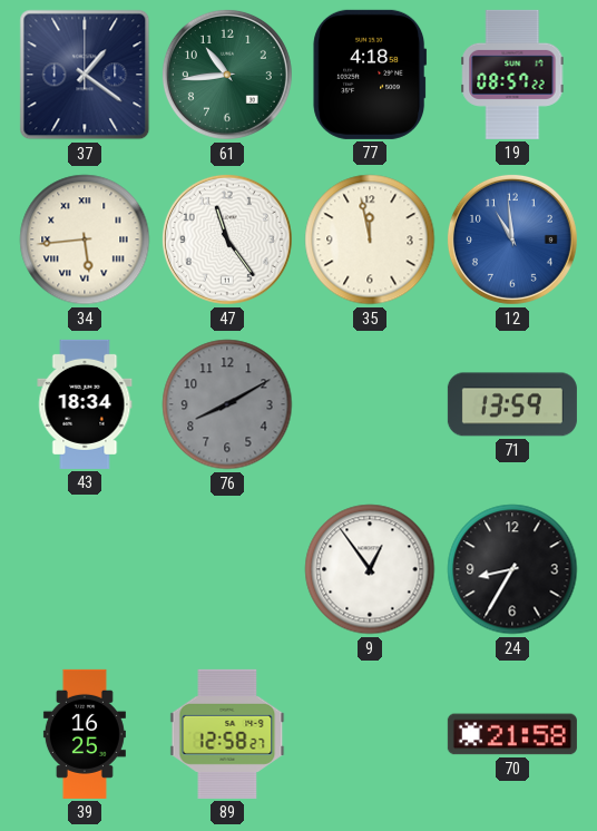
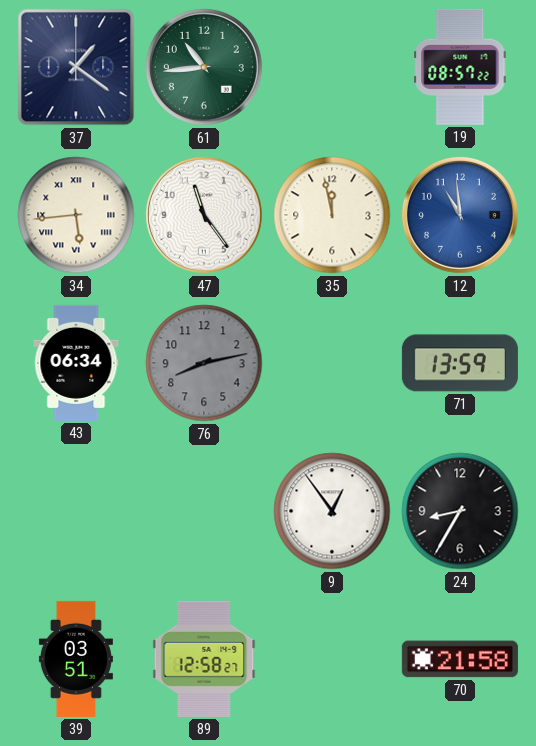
77: 4:18 -> none
43: 18:34 -> 06:34
76: 8:10 -> 8:13
39: 16:25 -> 03:51
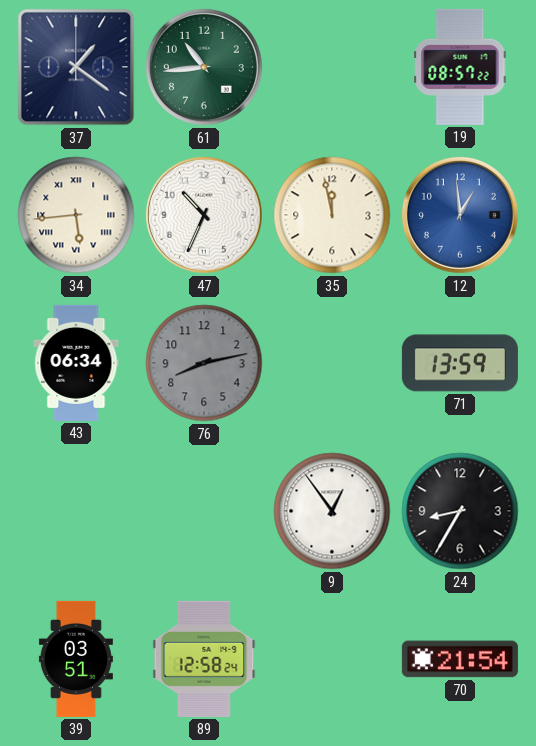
47: 11:24 -> 10:34
12: 10:59 -> 12:59
89: 12:58:27 -> 12:58:24
70: 21:58 -> 21:54
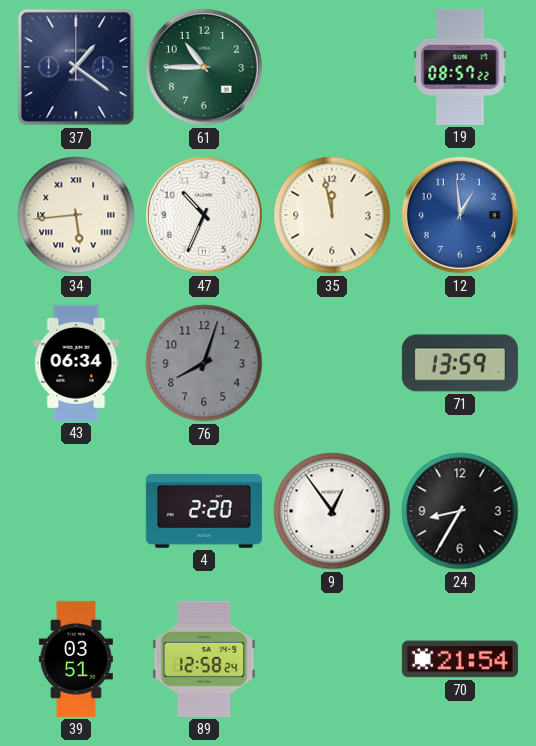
61: 10:44 -> 10:45
76: 8:13 -> 8:03
4: none -> 2:20
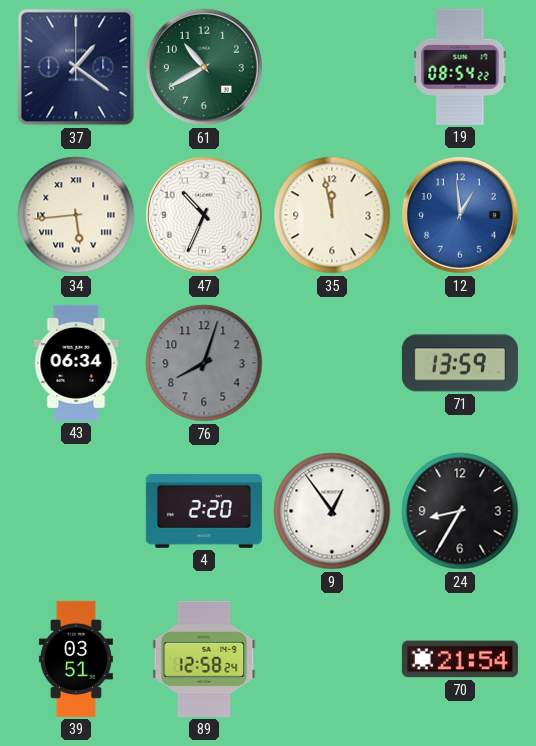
61: 10:45 -> 10:40
19: 08:57 -> 08:54
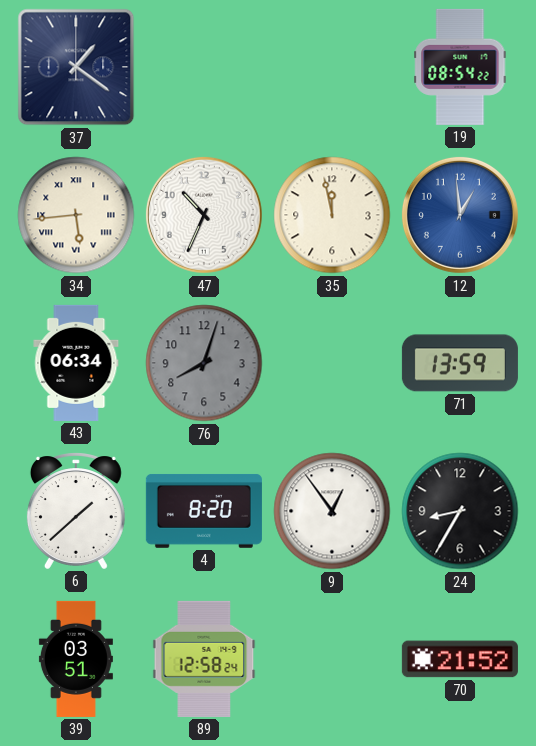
61: 10:40 -> none
6: none -> 1:38
4: 2:20 -> 8:20
70: 21:54 -> 21:52
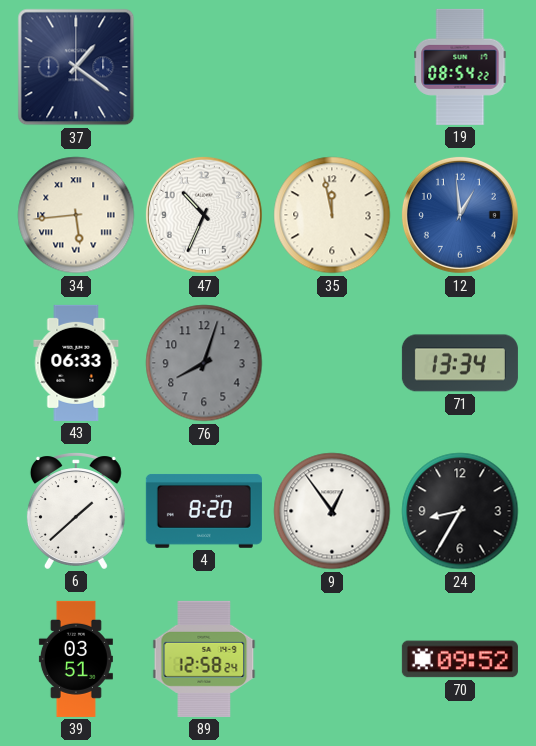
43: 06:34 -> 06:33
71: 13:59 -> 13:34
70: 21:52 -> 09:52
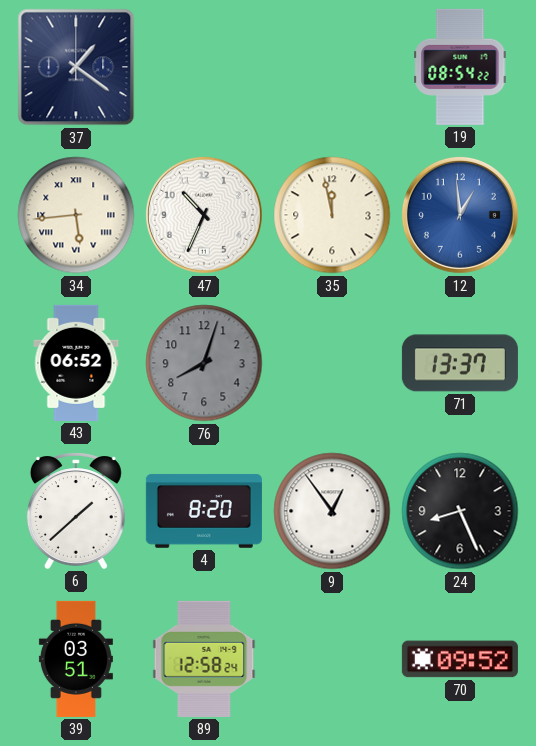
43: 06:33 -> 06:52
71: 13:34 -> 13:37
24: 8:35 -> 8:26
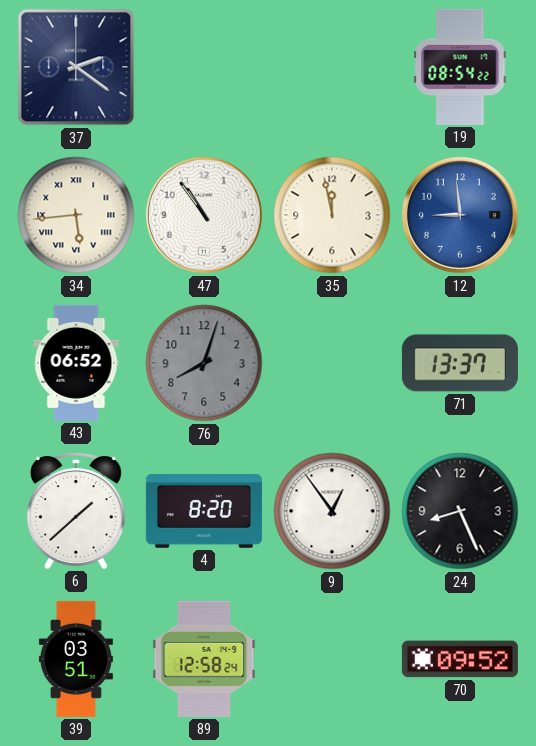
37: 1:21 -> 2:21
47: 10:34 -> 10:54
12: 12:59 -> 8:59
